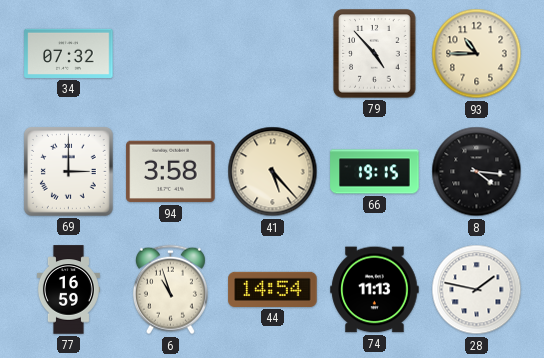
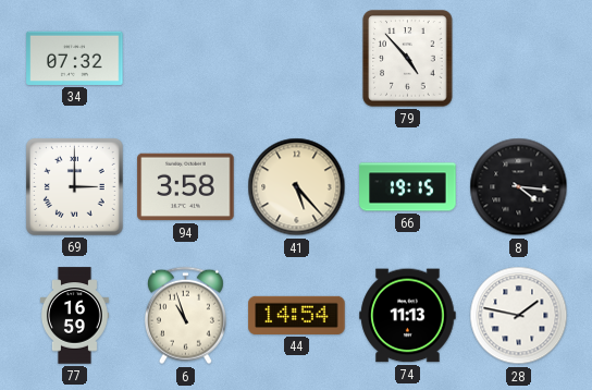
93: 10:45 -> none
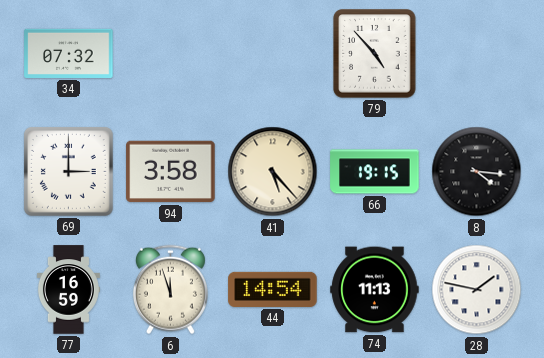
6: 10:57 -> 11:57
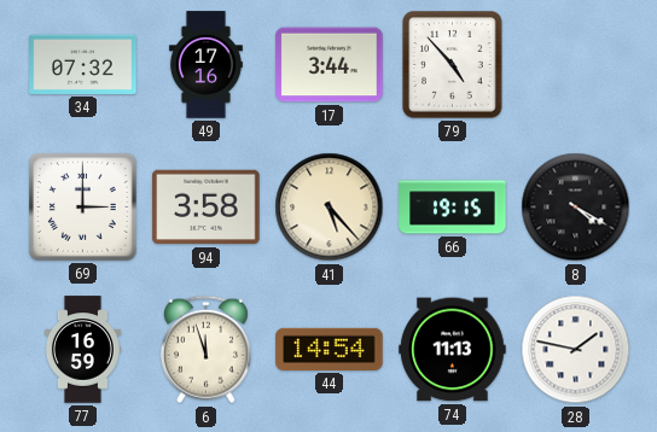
49: none -> 17:16
17: none -> 3:44
8: 4:16 -> 4:20
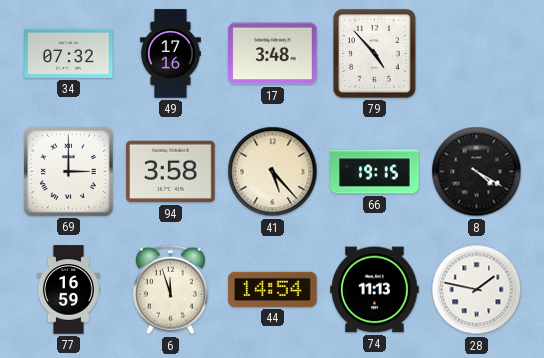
17: 3:44 -> 3:48
